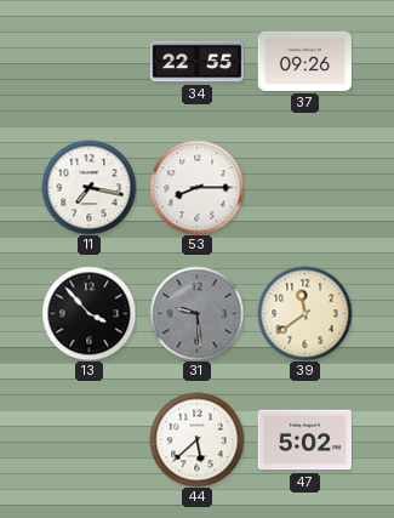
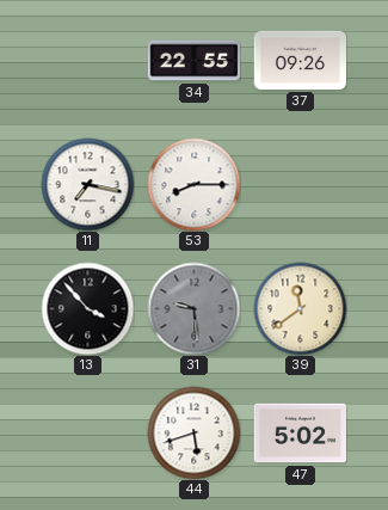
44: 5:38 -> 5:42
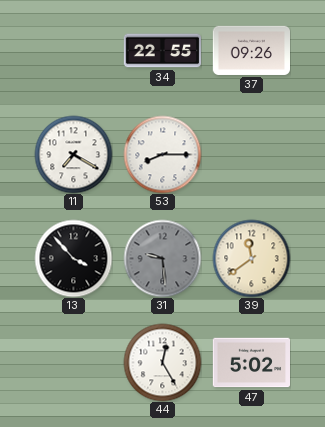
11: 7:17 -> 7:20
44: 5:42 -> 12:25
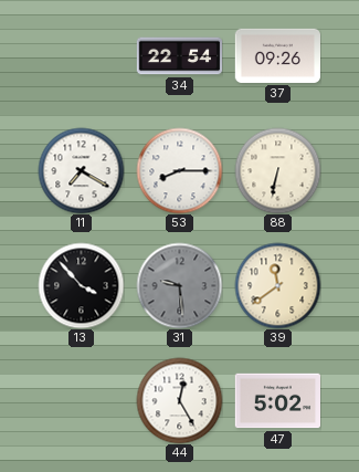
34: 22:55 -> 22:54
88: none -> 6:32
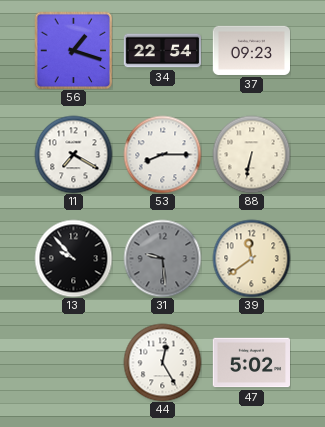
56: none -> 1:18
37: 09:26 -> 09:23
13: 3:53 -> 9:53
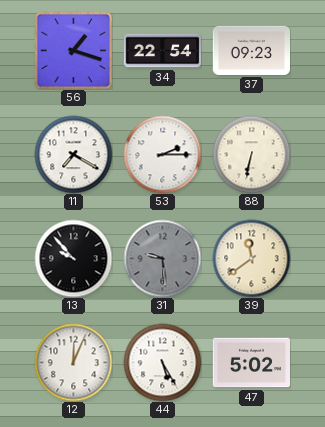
53: 8:15 -> 2:15
12: none -> 12:04
44: 12:25 -> 5:25
